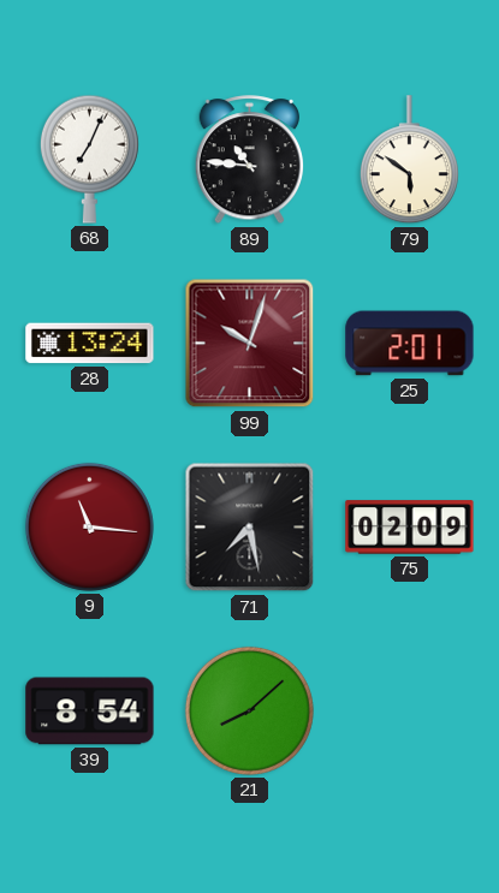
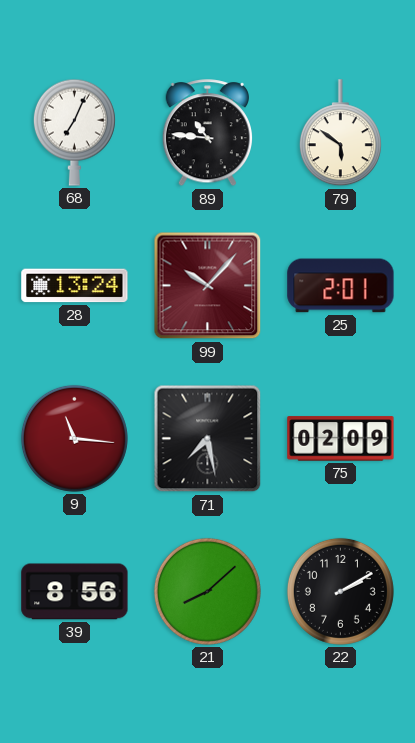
99: 10:03 -> 10:07
39: 8:54 -> 8:56
22: none -> 2:10
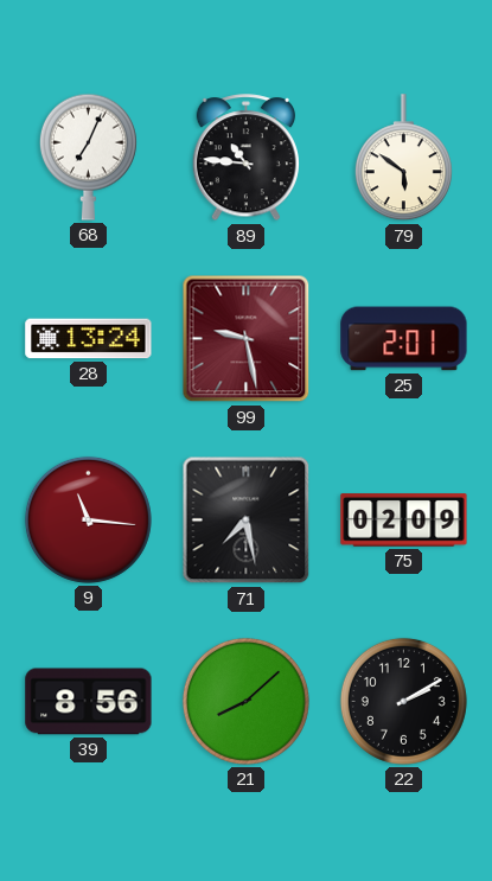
99: 10:07 -> 9:28
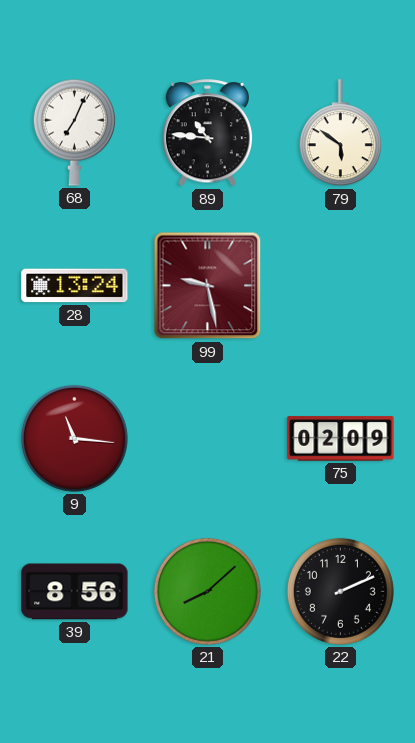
25: 2:01 -> none
71: 7:28 -> none
22: 2:10 -> 2:11
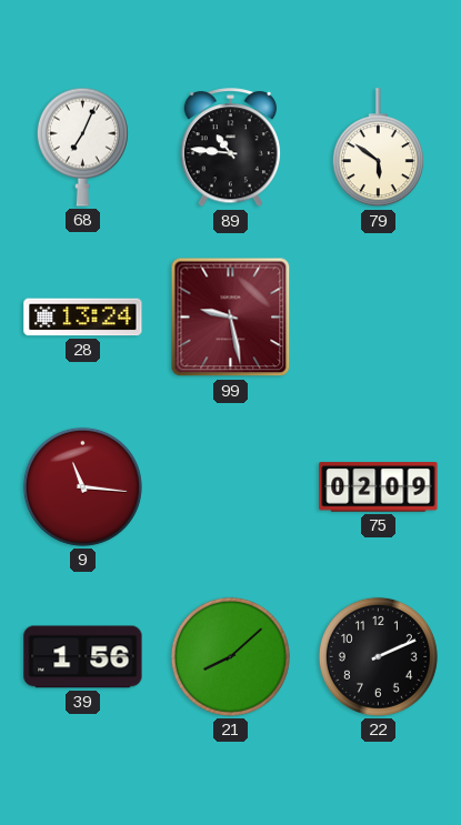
39: 8:56 -> 1:56
